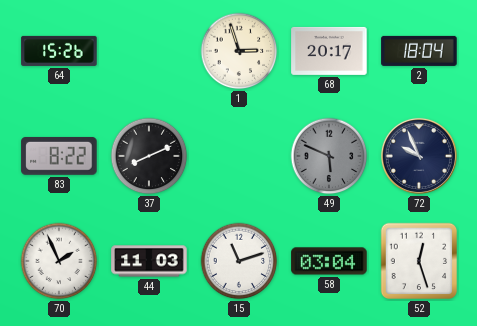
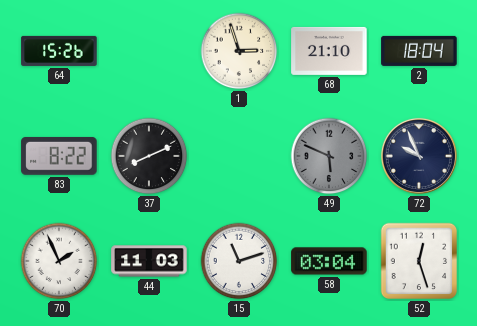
68: 20:17 -> 21:10
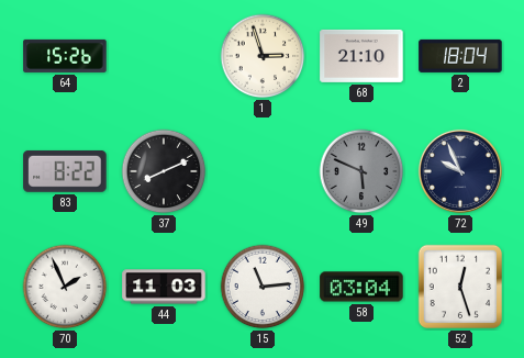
15: 11:12 -> 11:14
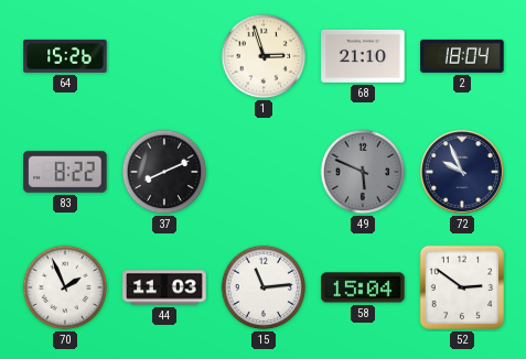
58: 03:04 -> 15:04
52: 12:27 -> 2:51
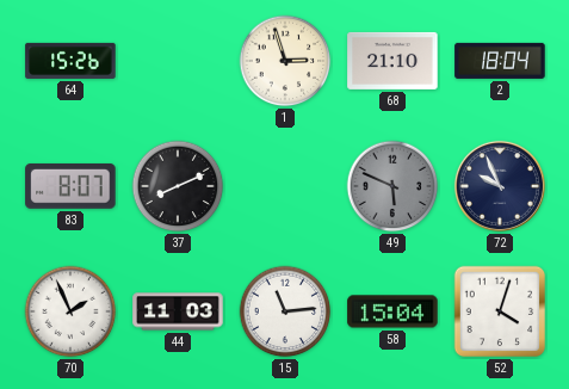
83: 8:22 -> 8:07
52: 2:51 -> 4:03
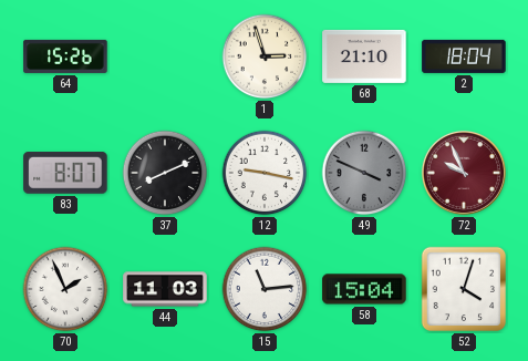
12: none -> 9:17
49: 5:49 -> 3:49
72 dial: navy -> burgundy
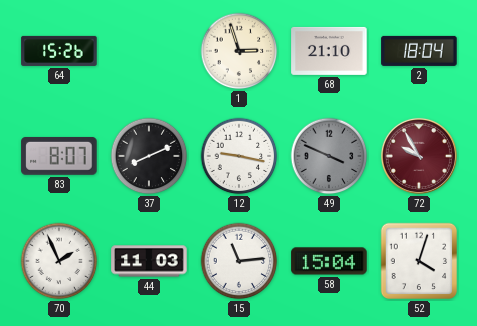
72: 9:56 -> 9:55
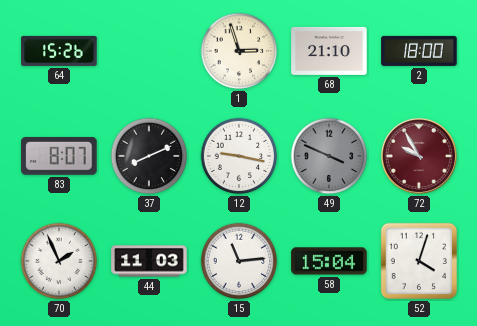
2: 18:04 -> 18:00
